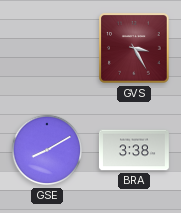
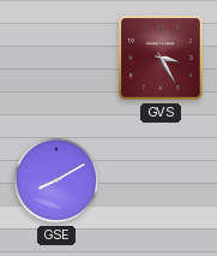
BRA: 3:38 -> none
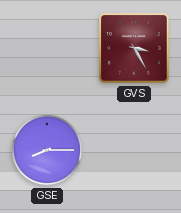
GSE: 8:10 -> 8:15
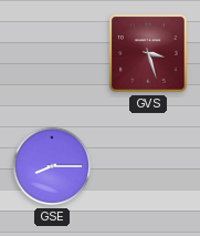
GVS: 3:25 -> 3:27
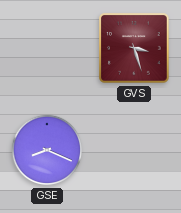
GSE: 8:15 -> 8:19
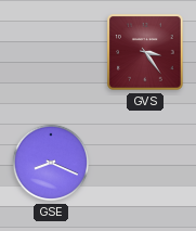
GVS: 3:27 -> 3:24
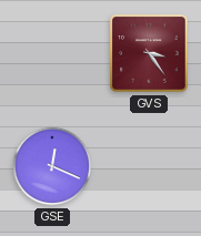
GSE: 8:19 -> 12:19
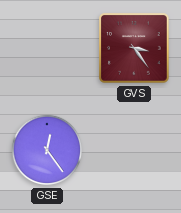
GSE: 12:19 -> 12:24
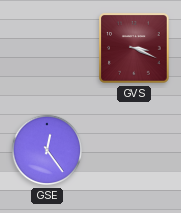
GVS: 3:24 -> 3:19
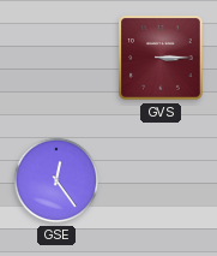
GVS: 3:19 -> 3:15
